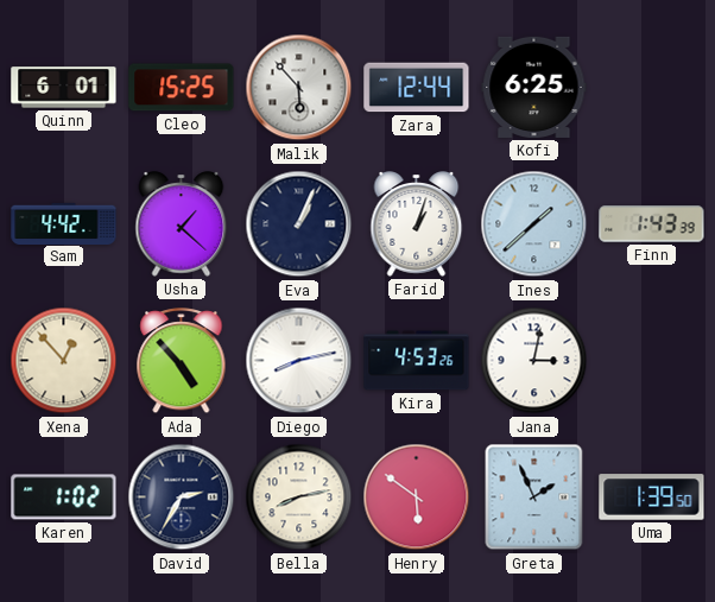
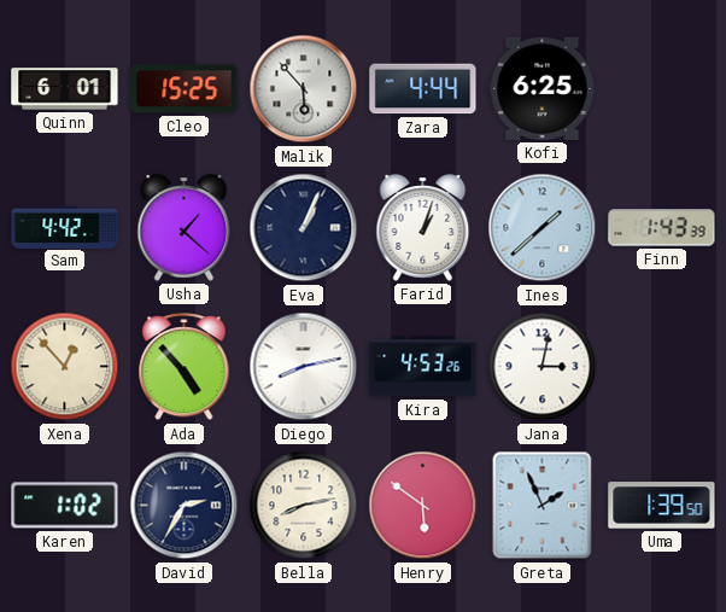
Zara: 12:44 -> 4:44
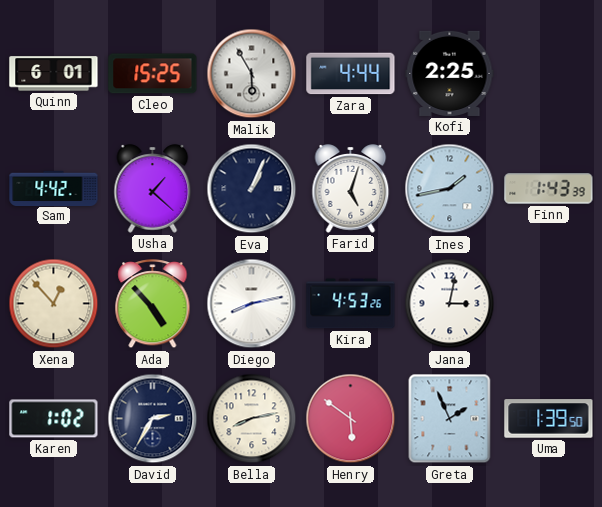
Malik: 5:53 -> 5:55
Kofi: 6:25 -> 2:25
Farid: 1:03 -> 5:03
Ines: 1:38 -> 1:43
